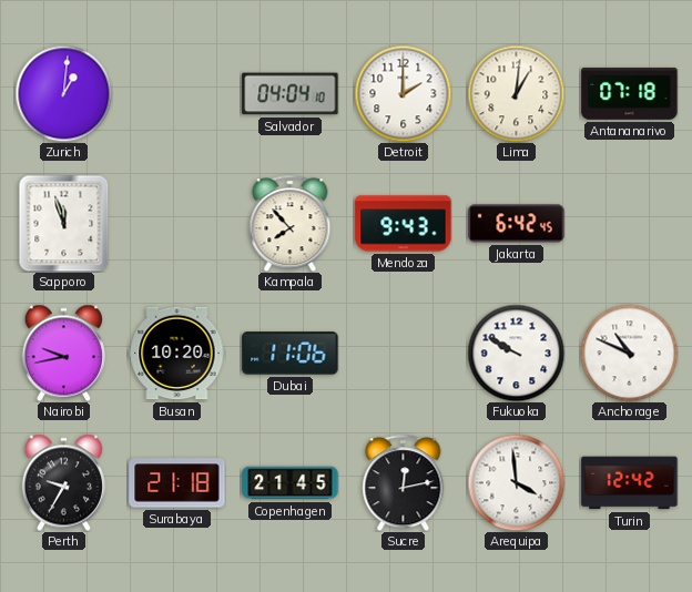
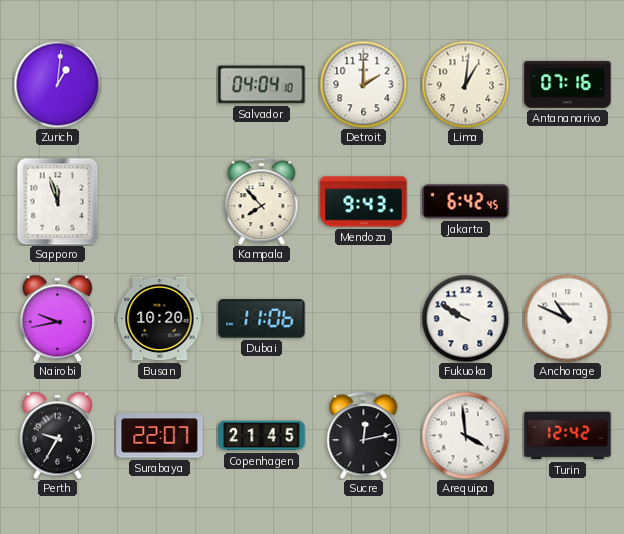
Antananarivo: 07:18 -> 07:16
Surabaya: 21:18 -> 22:07
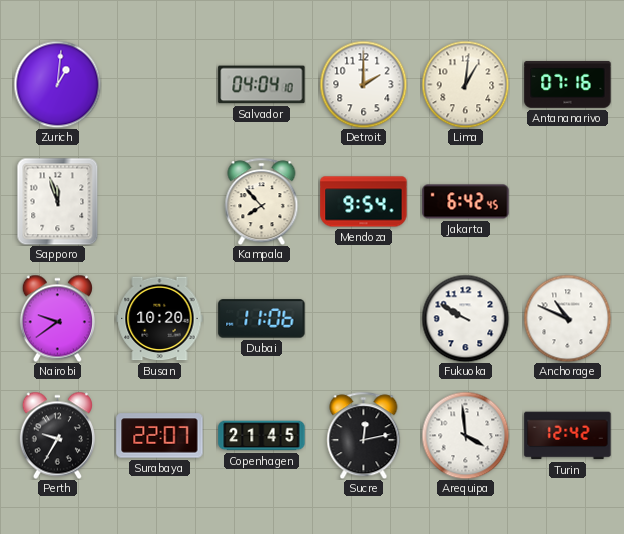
Mendoza: 9:43 -> 9:54
Nairobi: 9:43 -> 9:39
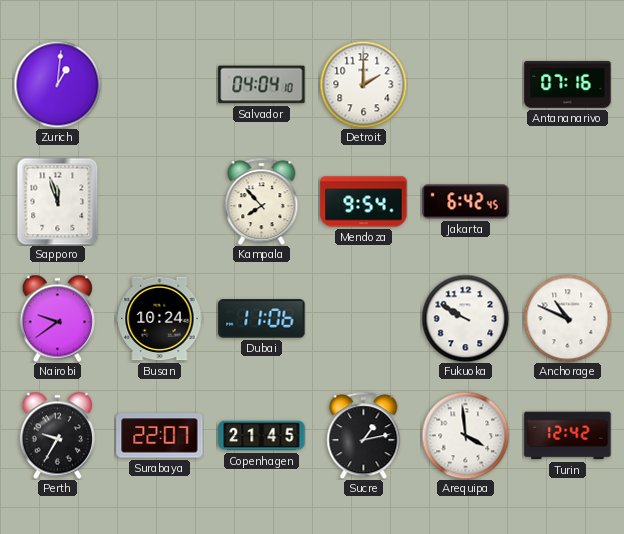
Lima: 1:01 -> none
Busan: 10:20 -> 10:24
Sucre: 12:13 -> 1:13
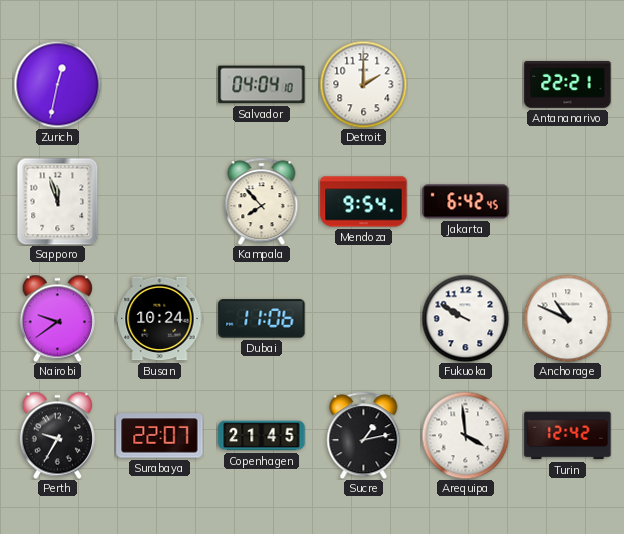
Zurich: 1:01 -> 12:32
Antananarivo: 07:16 -> 22:21
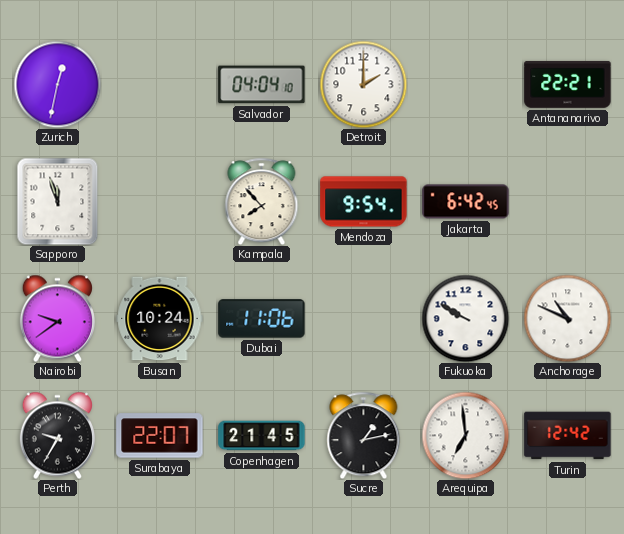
Arequipa: 3:59 -> 6:59
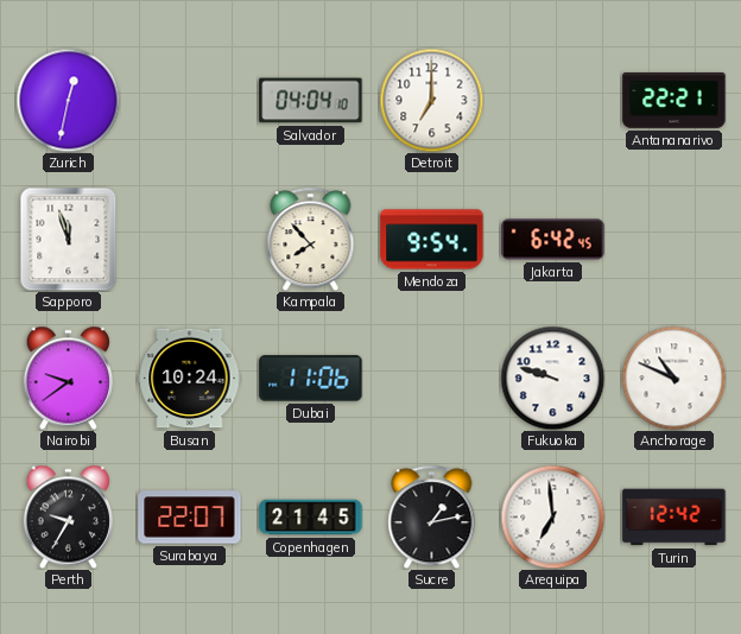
Detroit: 2:00 -> 7:00
Fukuoka: 9:50 -> 9:48
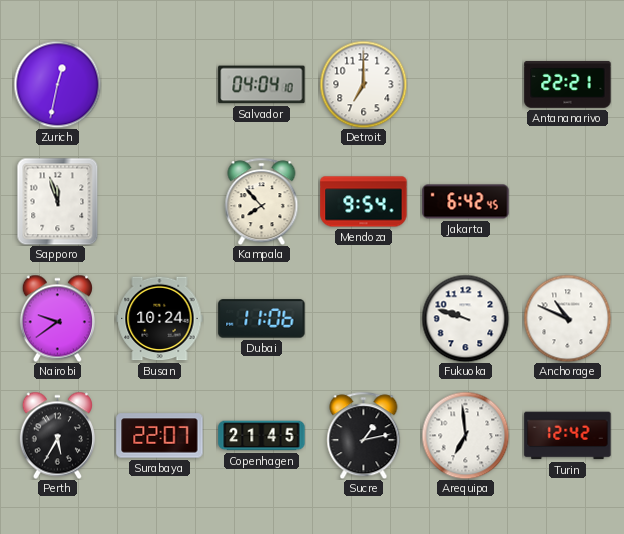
Perth: 9:35 -> 5:35
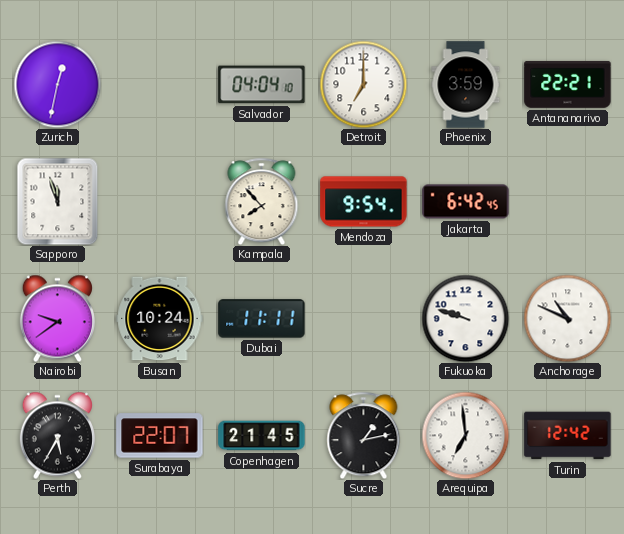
Phoenix: none -> 3:59
Dubai: 11:06 -> 11:11
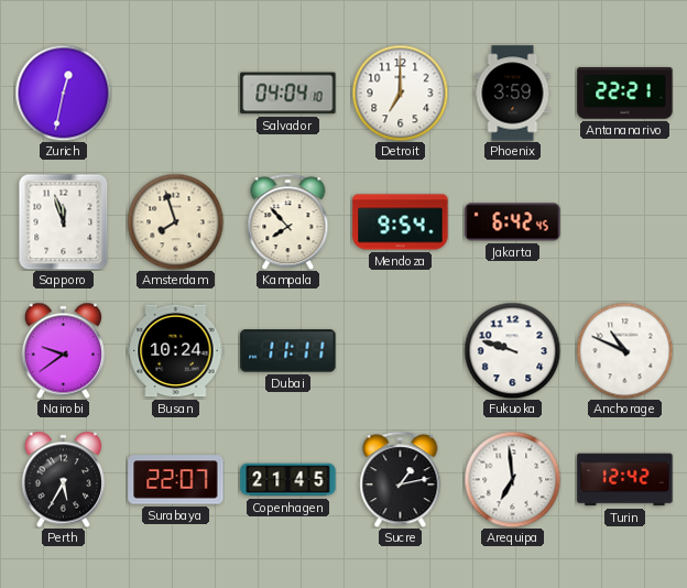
Amsterdam: none -> 7:57
